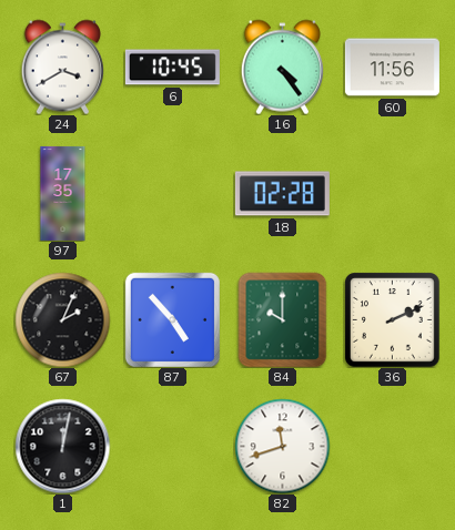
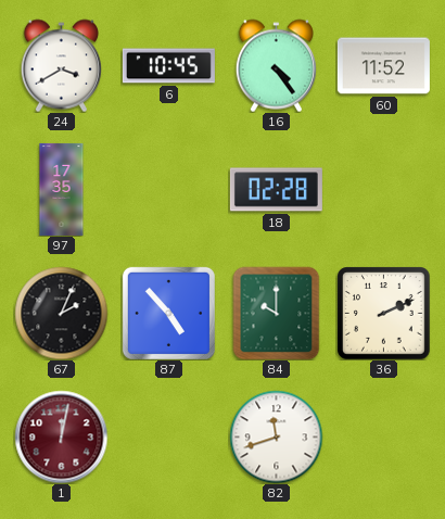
60: 11:56 -> 11:52
1 dial: black -> burgundy
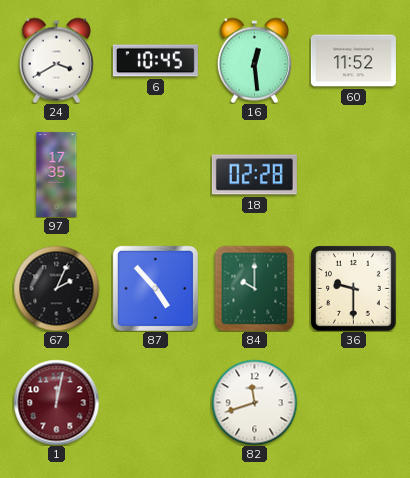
16: 4:24 -> 12:29
36: 2:11 -> 9:30
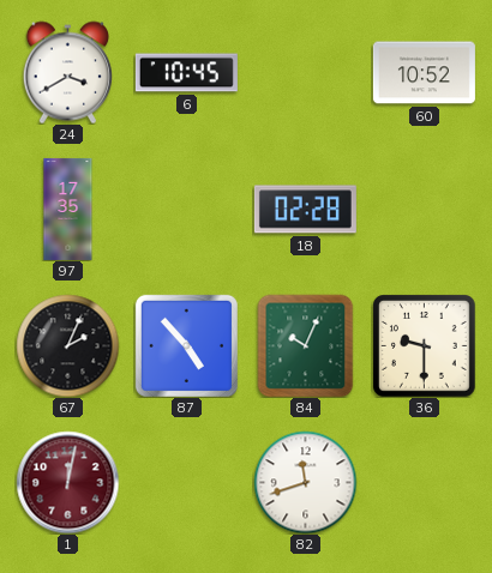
16: 12:29 -> none
60: 11:52 -> 10:52
84: 10:00 -> 10:04
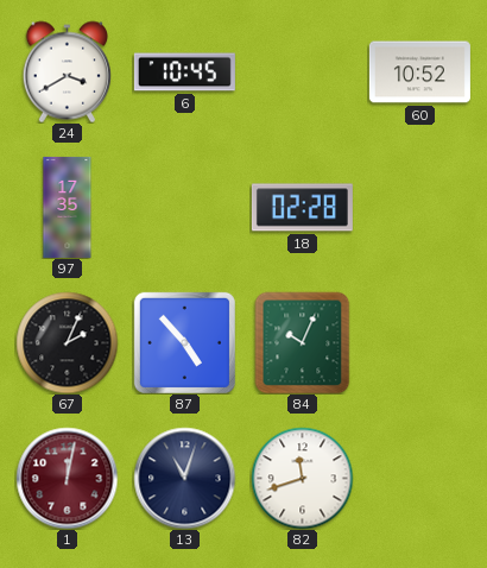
36: 9:30 -> none
13: none -> 11:03
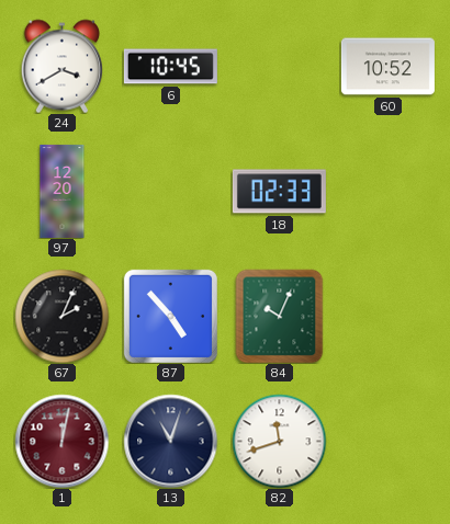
97: 17:35 -> 12:20
18: 02:28 -> 02:33
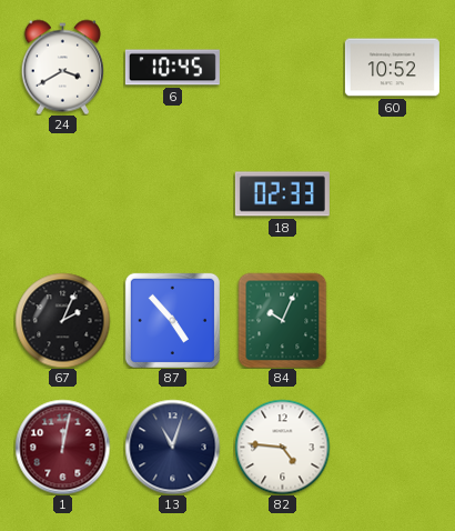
97: 12:20 -> none
82: 11:42 -> 4:46
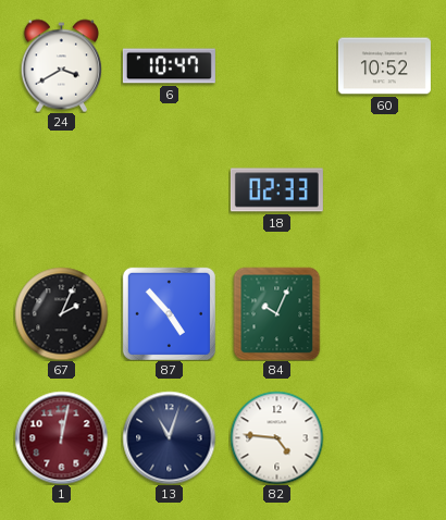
6: 10:45 -> 10:47
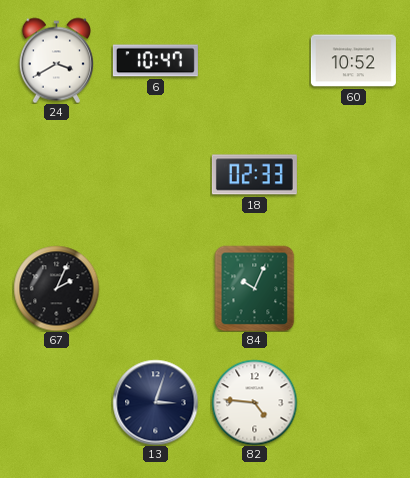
87: 4:53 -> none
1: 12:02 -> none
13: 11:03 -> 3:03
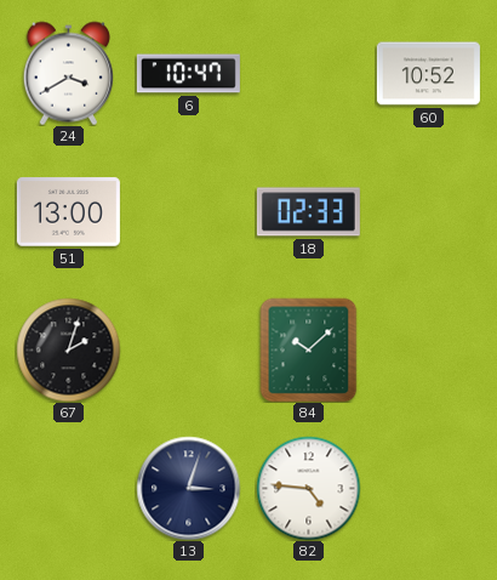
51: none -> 13:00
67: 2:04 -> 2:03
84: 10:04 -> 10:08
